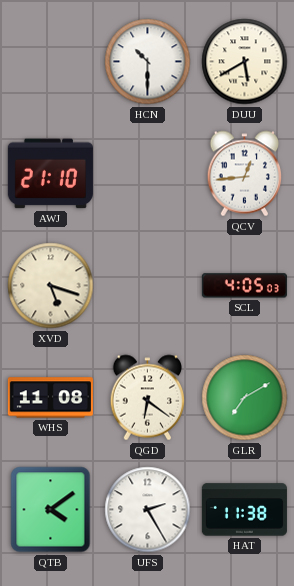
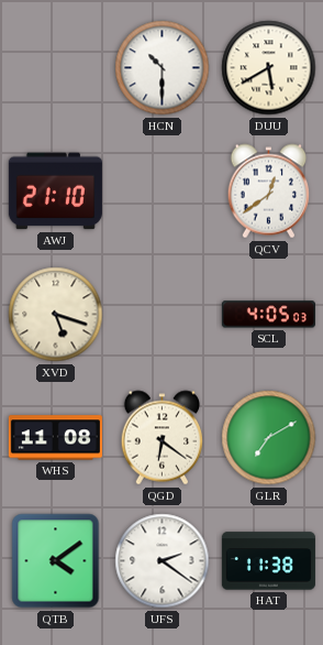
QCV: 12:44 -> 12:39
UFS: 2:25 -> 2:21
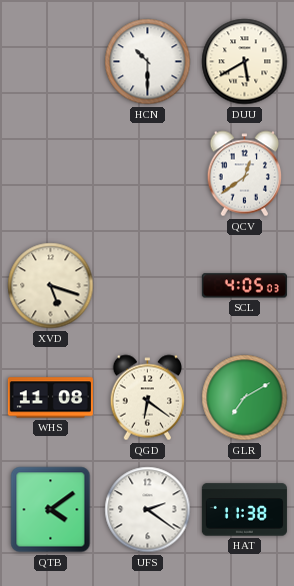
AWJ: 21:10 -> none
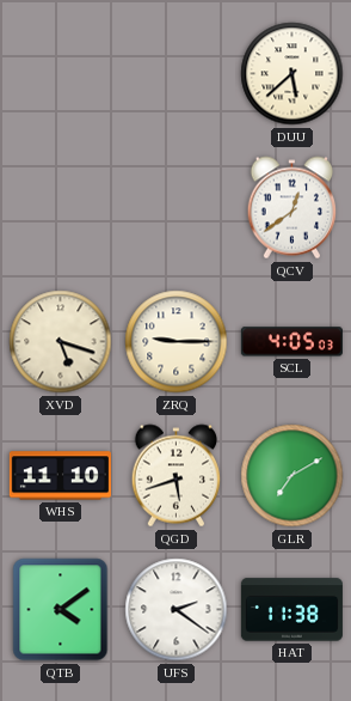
HCN: 10:30 -> none
DUU: 5:40 -> 5:38
ZRQ: none -> 9:15
WHS: 11:08 -> 11:10
QGD: 6:21 -> 5:42
